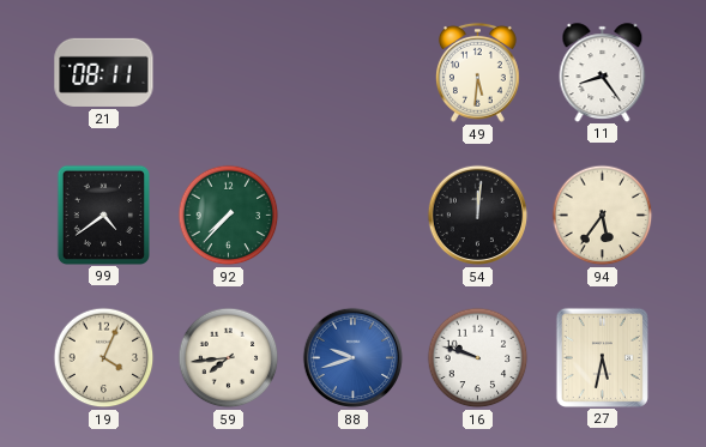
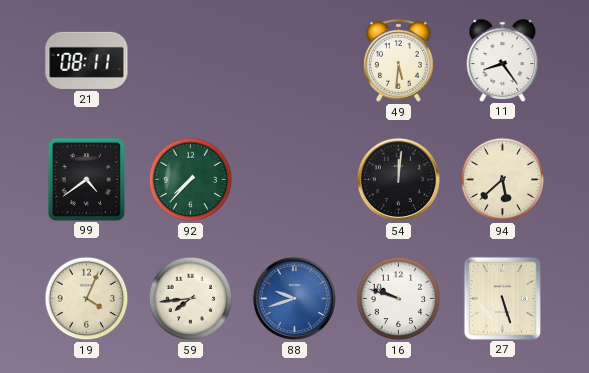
94: 5:36 -> 5:38
27: 5:32 -> 5:27
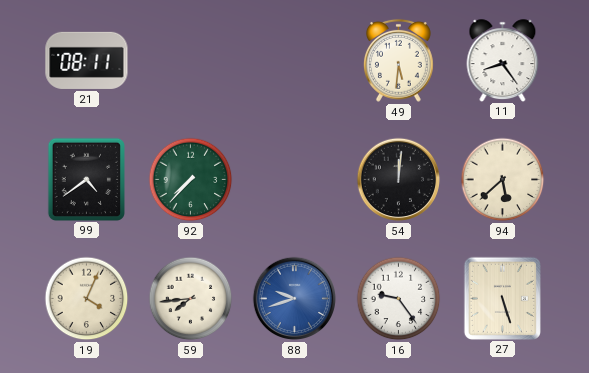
16: 9:48 -> 9:24
